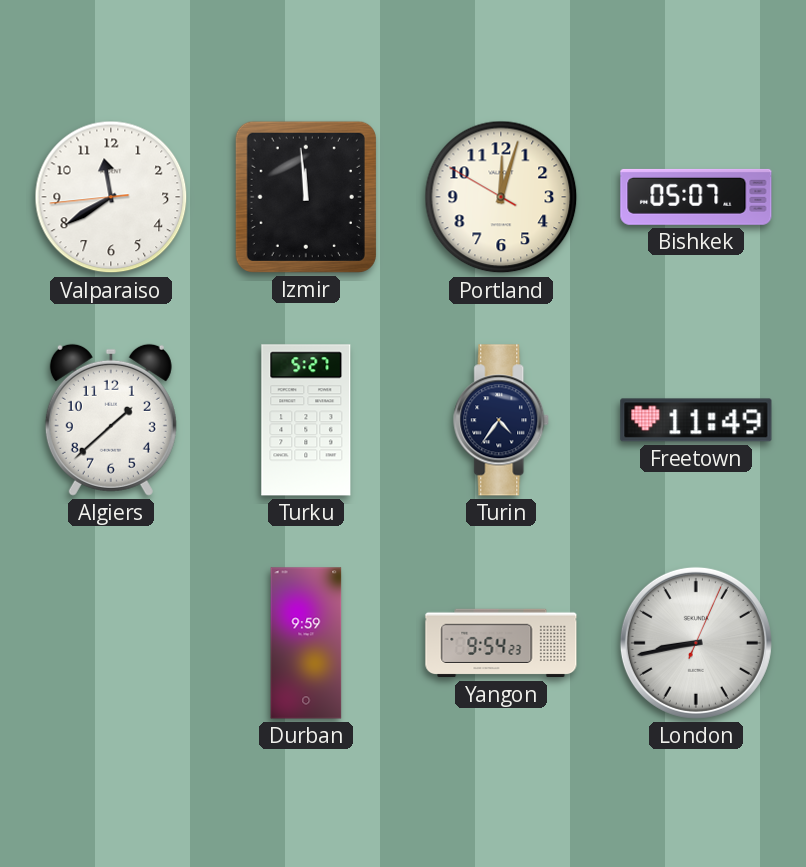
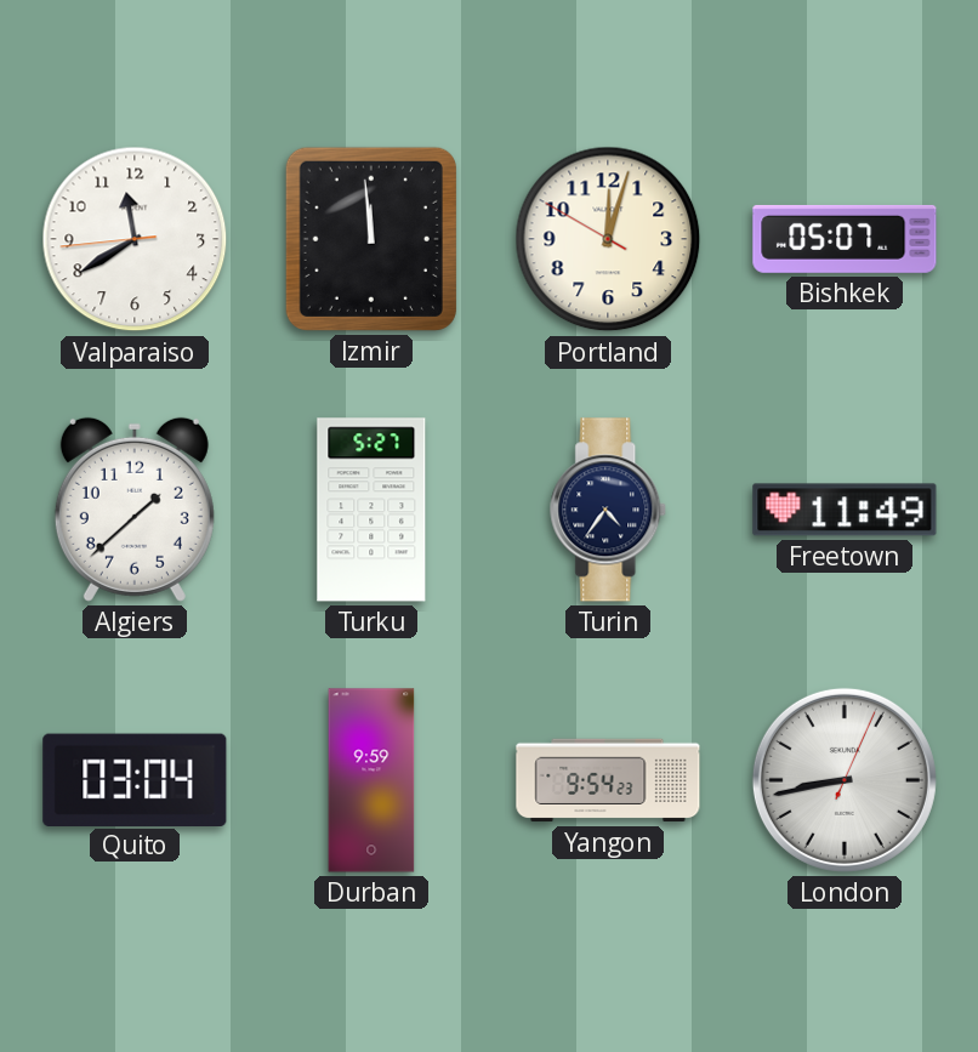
Quito: none -> 03:04
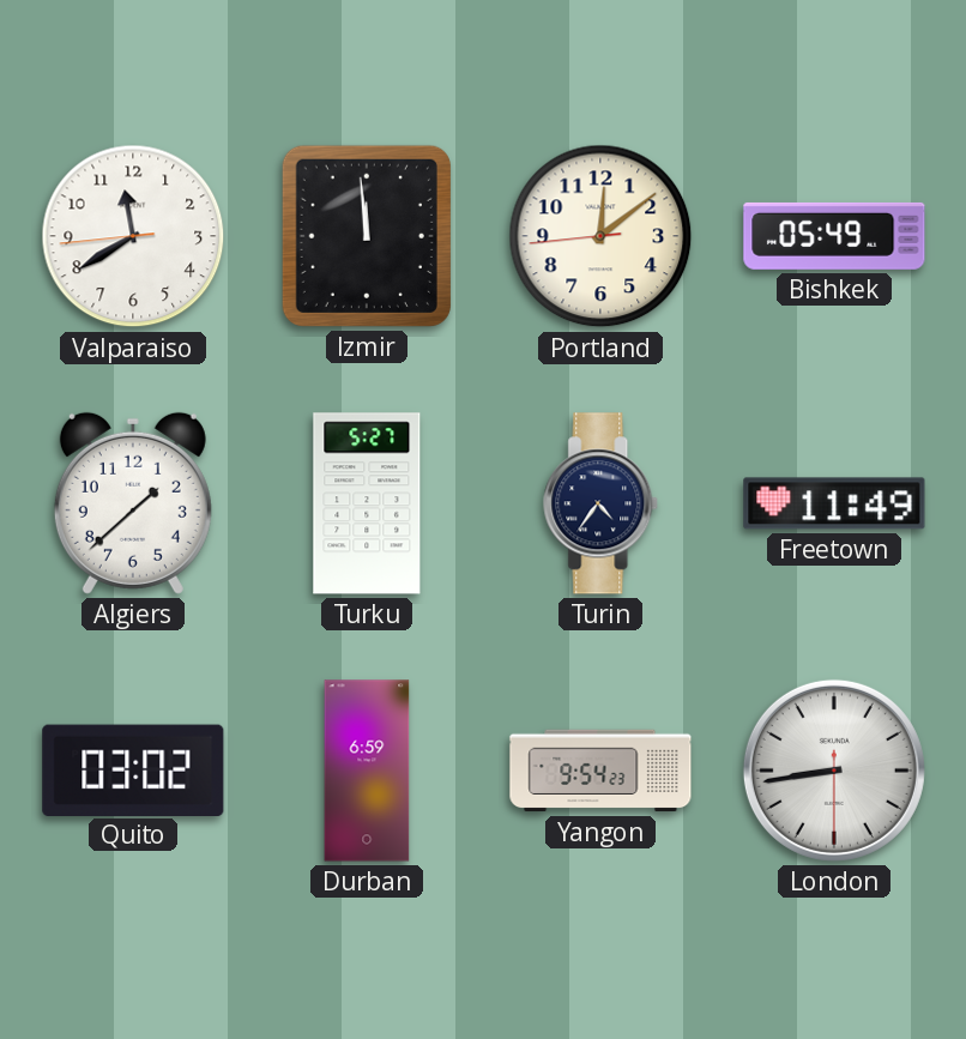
Portland: 12:02 -> 12:08
Bishkek: 05:07 -> 05:49
Quito: 03:04 -> 03:02
Durban: 9:59 -> 6:59
London: 8:43:04 -> 8:43:30
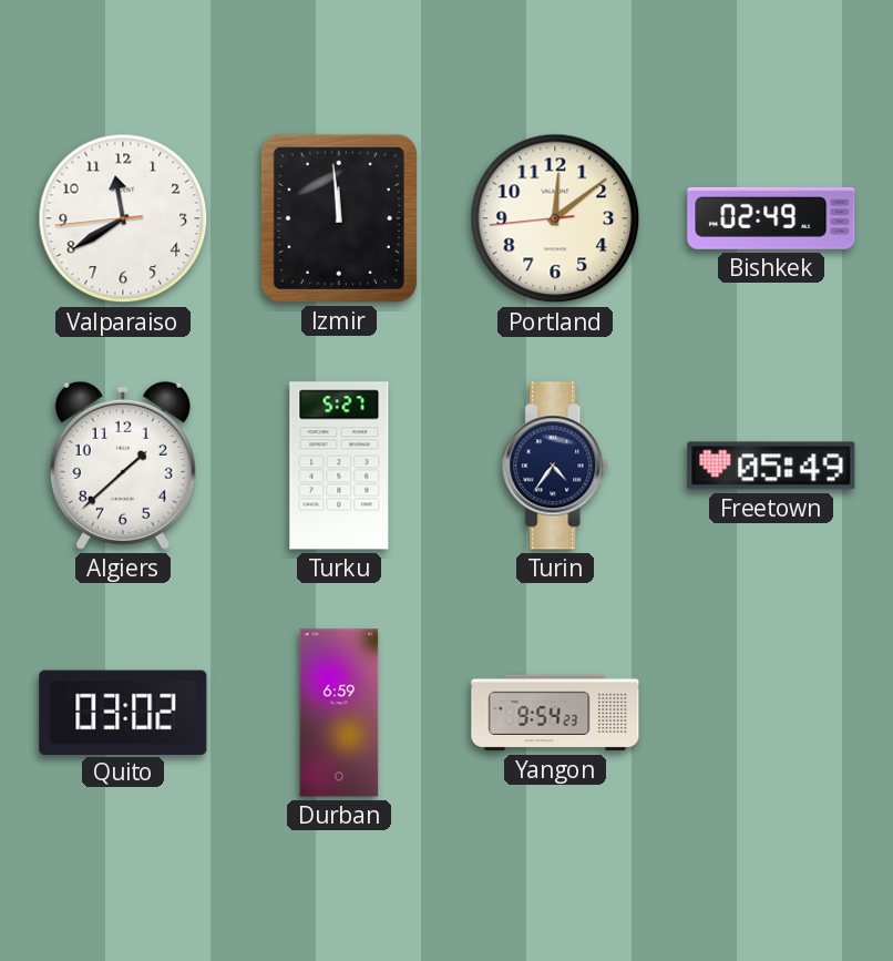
Bishkek: 05:49 -> 02:49
Freetown: 11:49 -> 05:49
London: 8:43 -> none
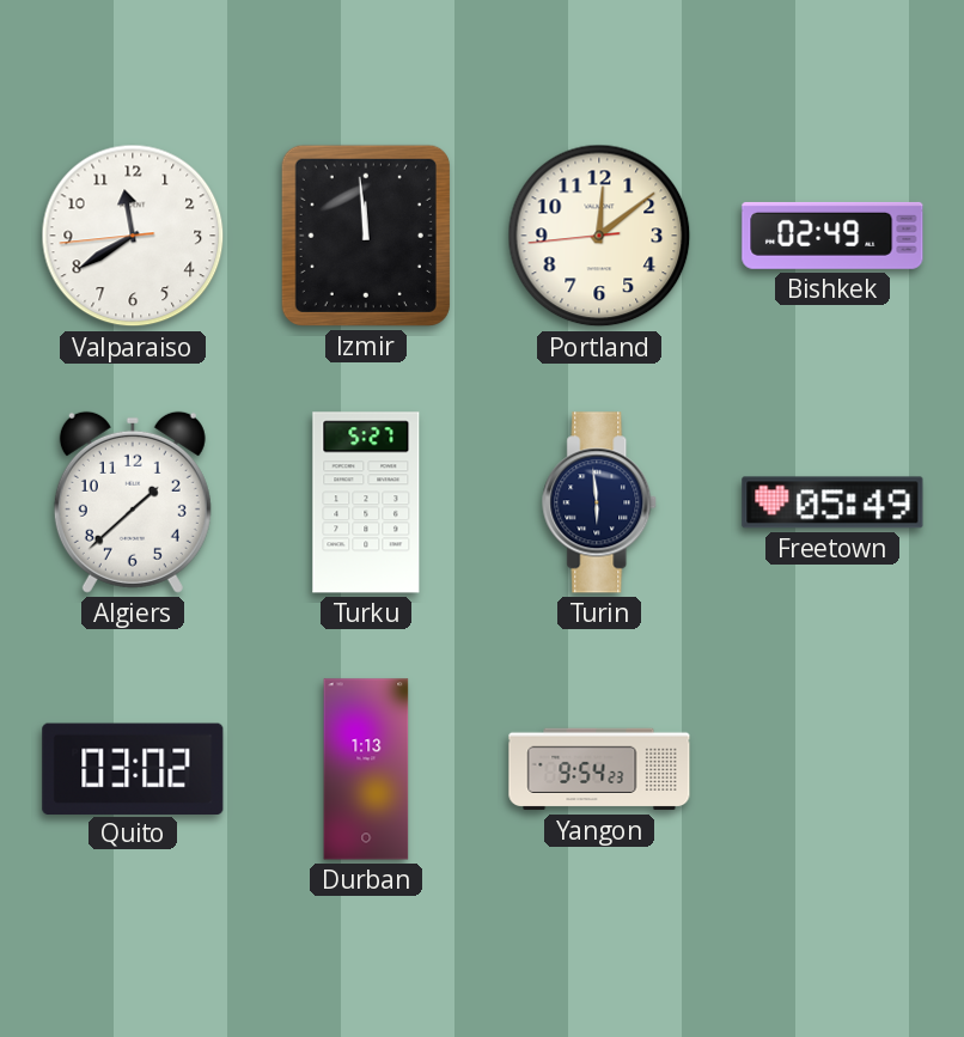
Turin: 4:36 -> 5:59
Durban: 6:59 -> 1:13
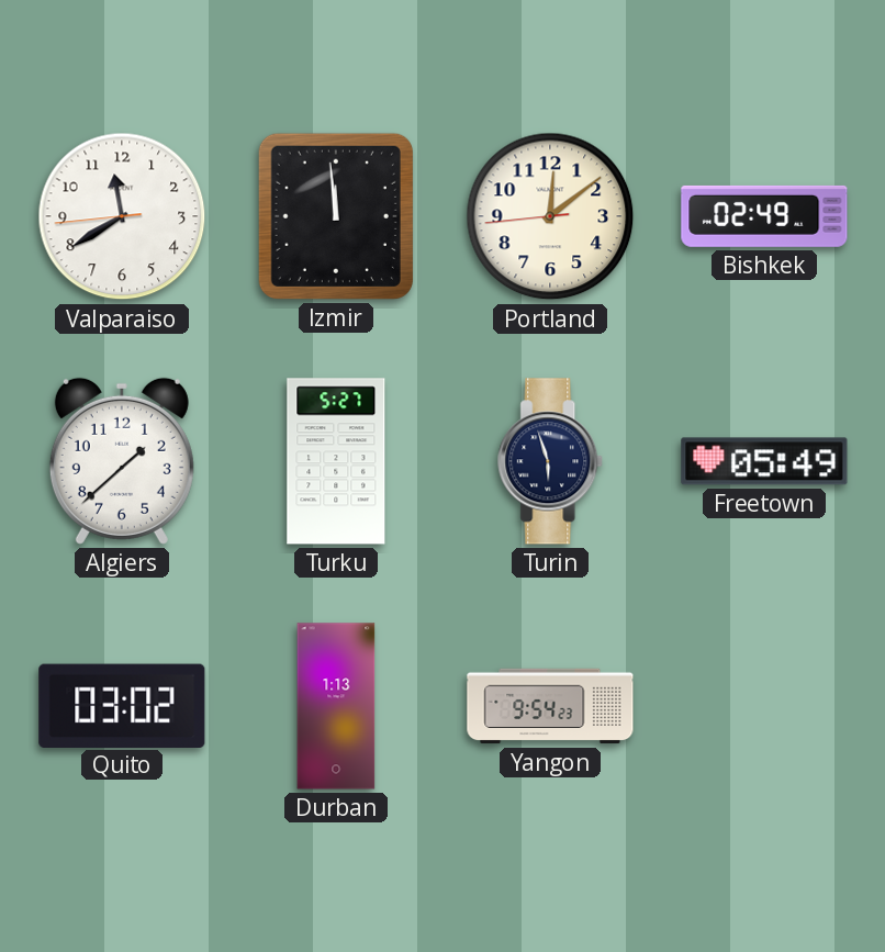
Turin: 5:59 -> 5:57
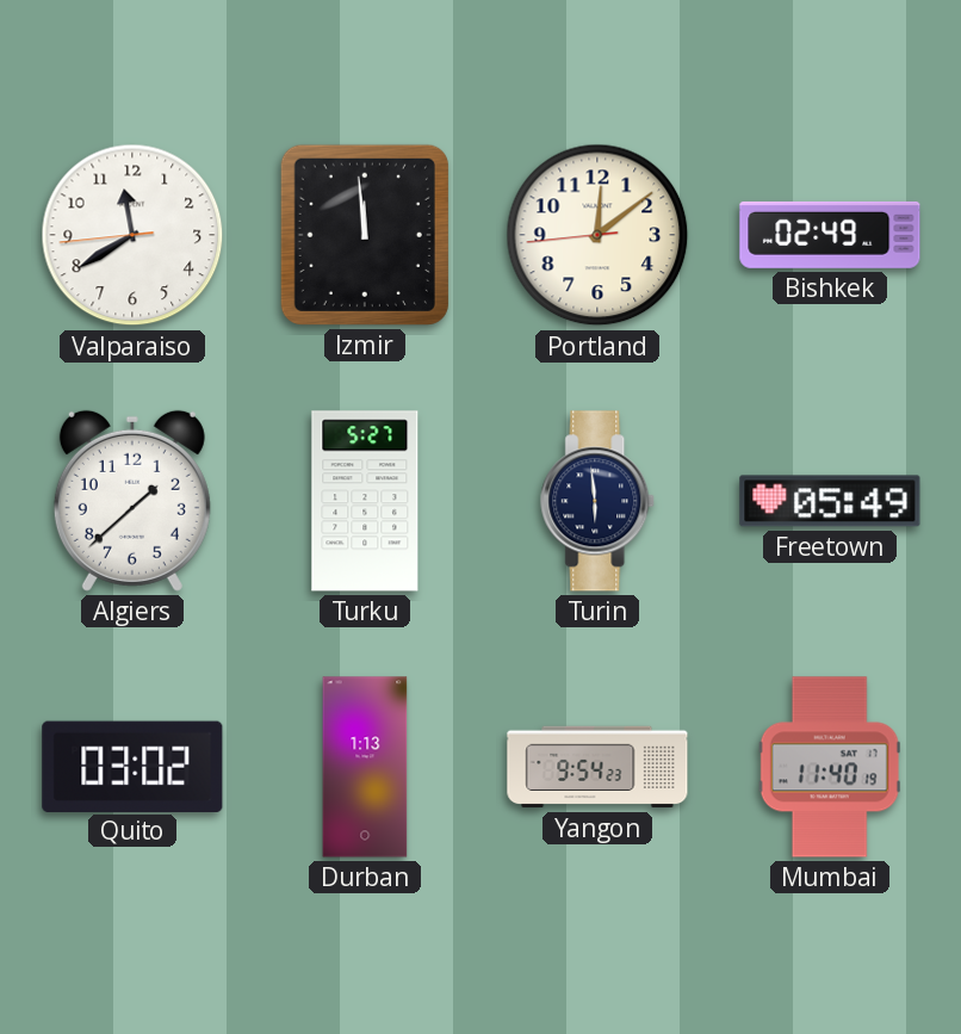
Turin: 5:57 -> 5:59
Mumbai: none -> 11:40
